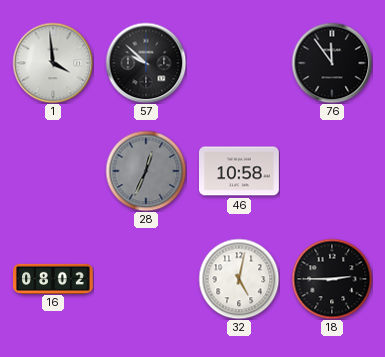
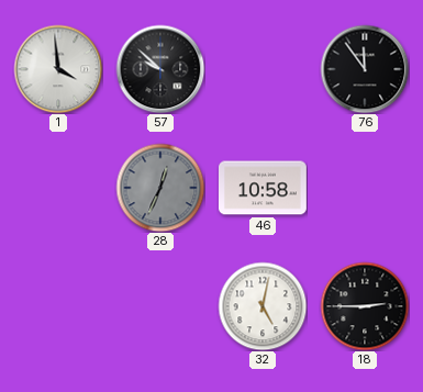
16: 08:02 -> none
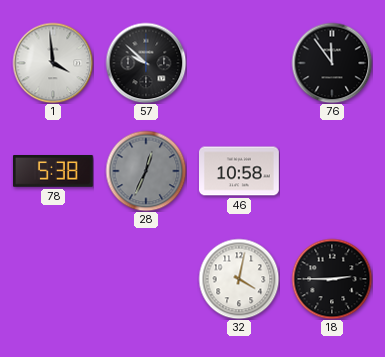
78: none -> 5:38
32: 5:02 -> 4:02
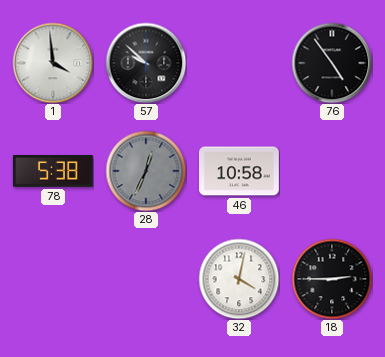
76: 11:54 -> 4:54
